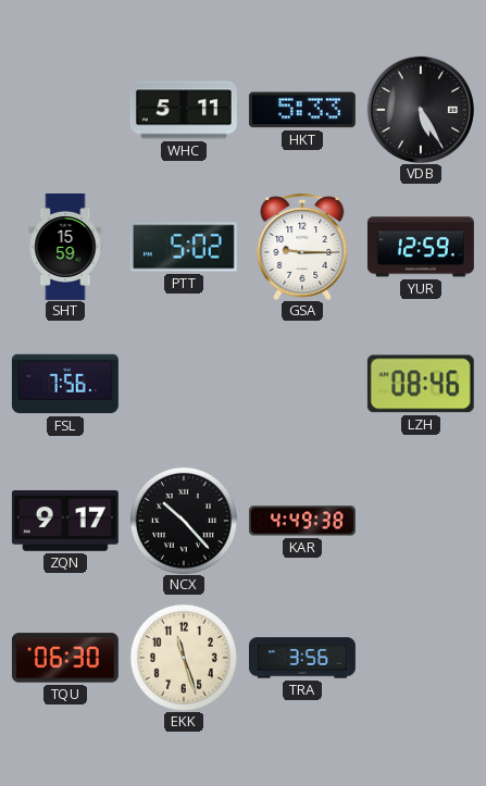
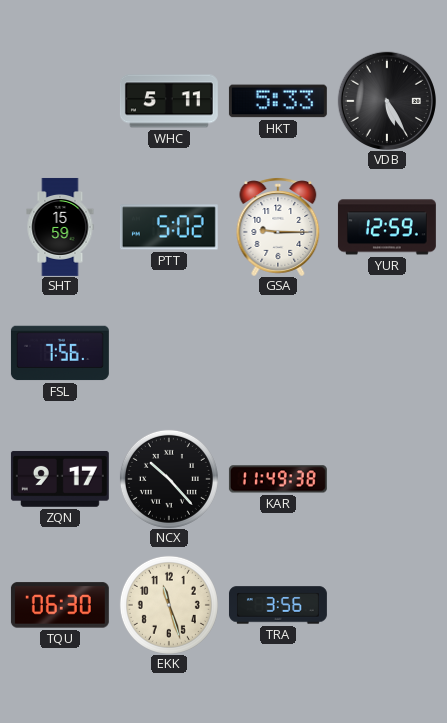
LZH: 08:46 -> none
KAR: 4:49 -> 11:49
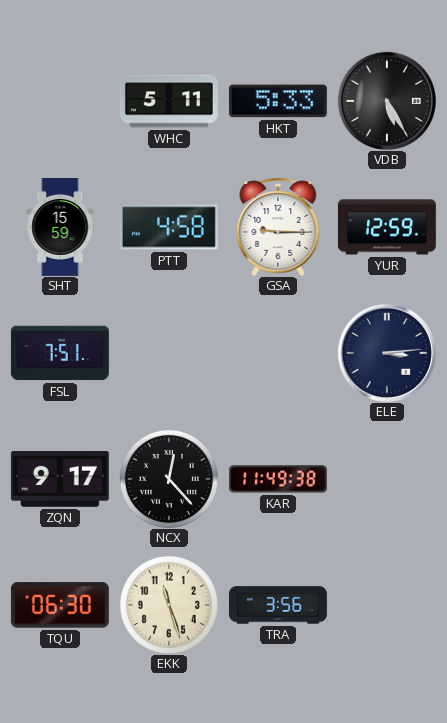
PTT: 5:02 -> 4:58
FSL: 7:56 -> 7:51
ELE: none -> 3:14
NCX: 10:23 -> 12:23
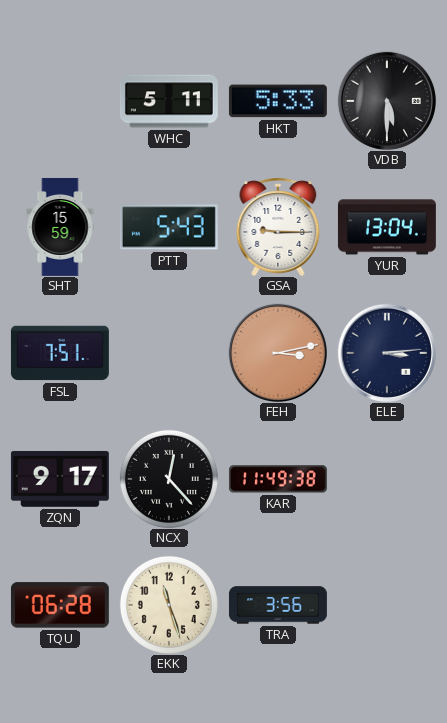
VDB: 5:25 -> 5:30
PTT: 4:58 -> 5:43
YUR: 12:59 -> 13:04
FEH: none -> 3:13
TQU: 06:30 -> 06:28
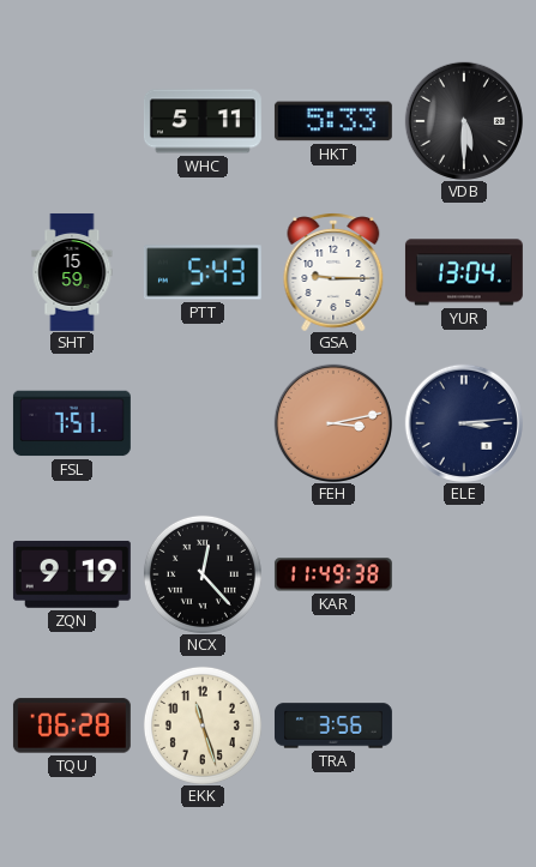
ZQN: 9:17 -> 9:19
